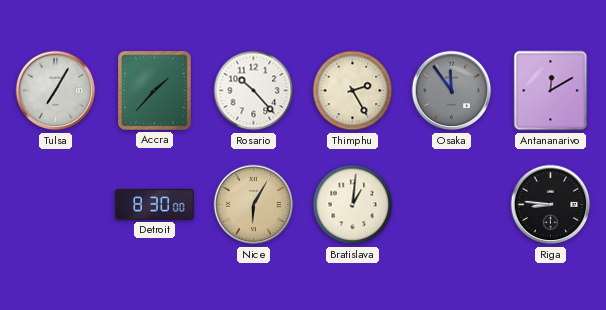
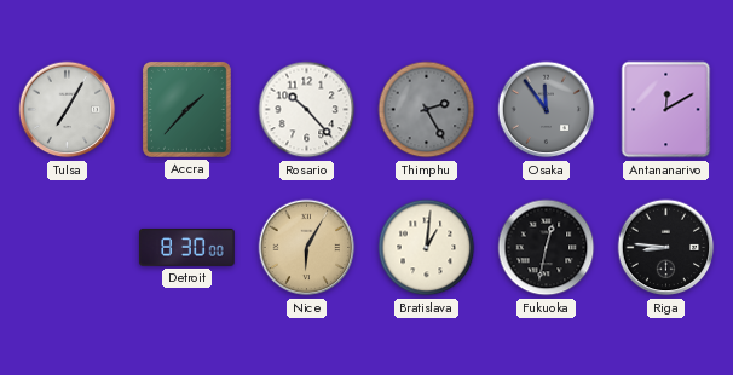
Thimphu dial: cream -> grey
Fukuoka: none -> 12:32
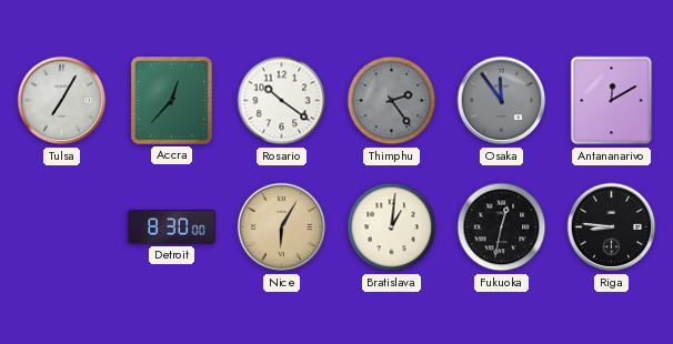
Accra: 1:37 -> 12:37
Rosario: 10:23 -> 10:21
Thimphu: 2:25 -> 2:24
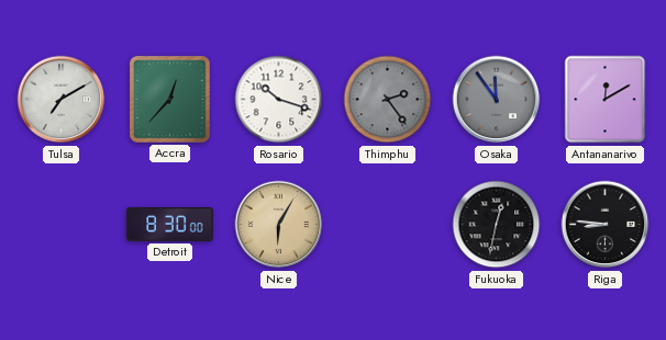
Tulsa: 7:05 -> 7:10
Rosario: 10:21 -> 10:18
Bratislava: 1:01 -> none
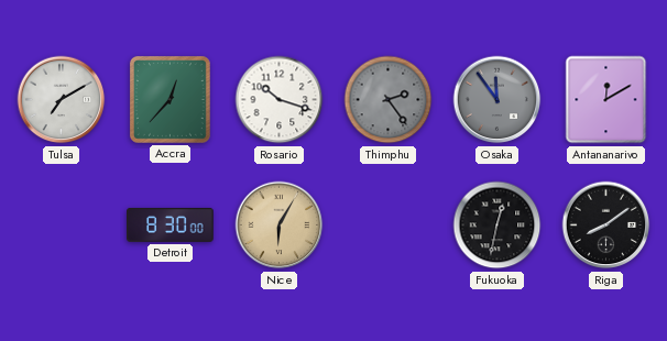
Riga: 8:46 -> 8:09
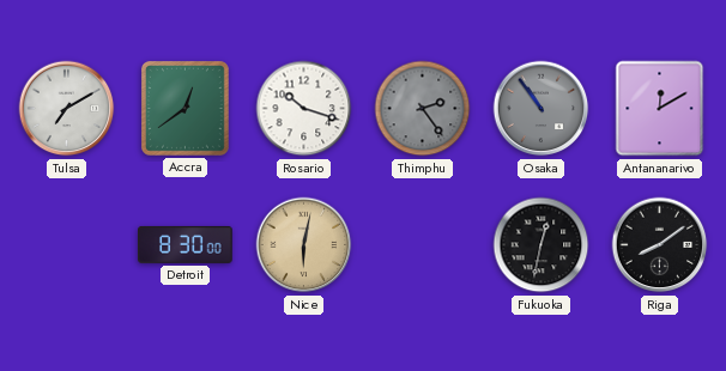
Accra: 12:37 -> 12:39
Osaka: 11:54 -> 10:54
Nice: 6:05 -> 6:02
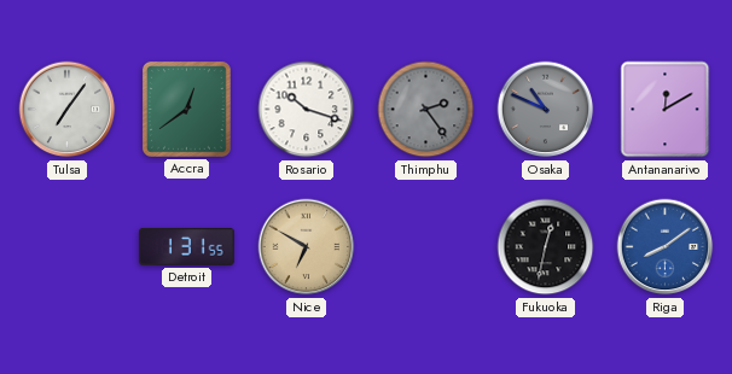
Tulsa: 7:10 -> 7:06
Osaka: 10:54 -> 10:49
Detroit: 8:30 -> 1:31
Nice: 6:02 -> 6:50
Riga dial: black -> blue
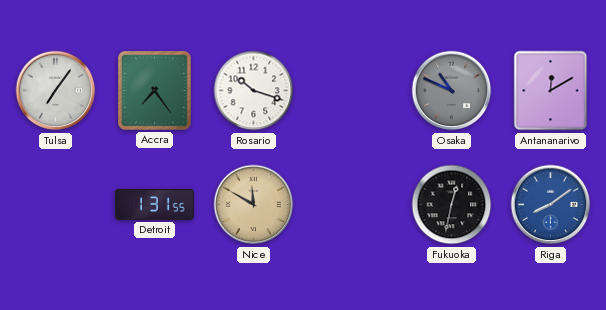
Accra: 12:39 -> 7:24
Thimphu: 2:24 -> none
Nice: 6:50 -> 11:50
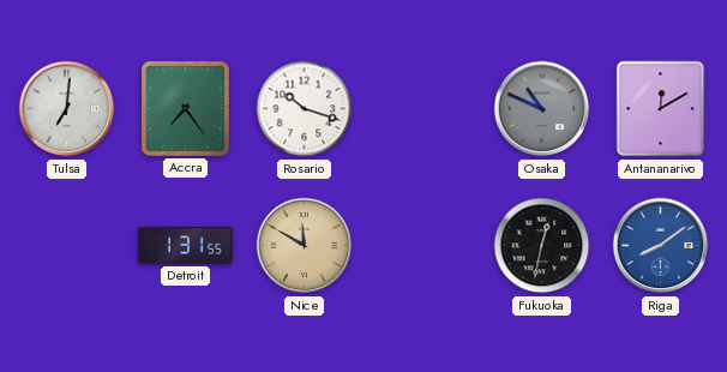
Tulsa: 7:06 -> 7:01
